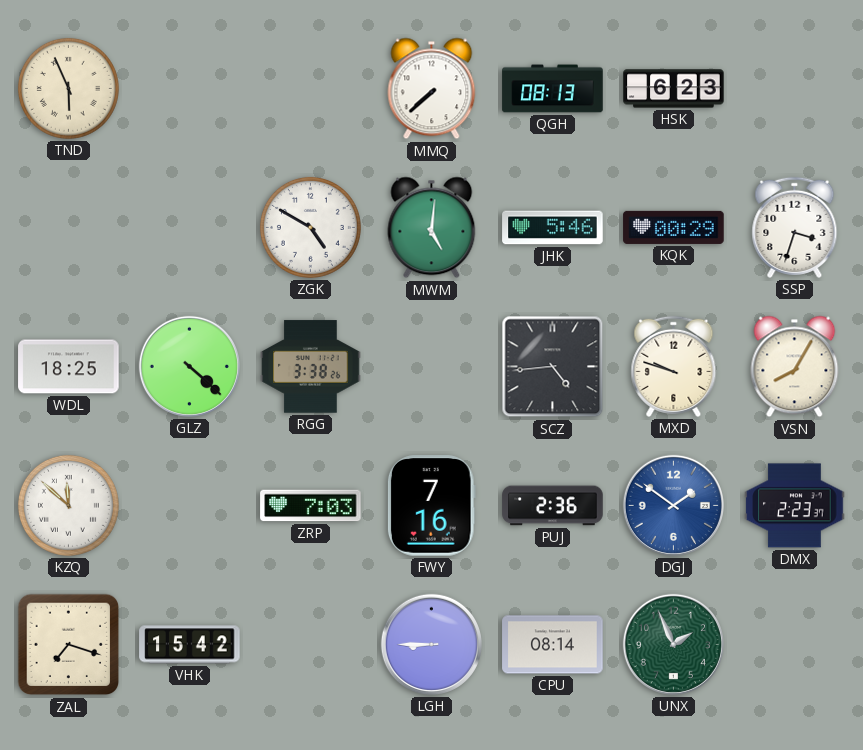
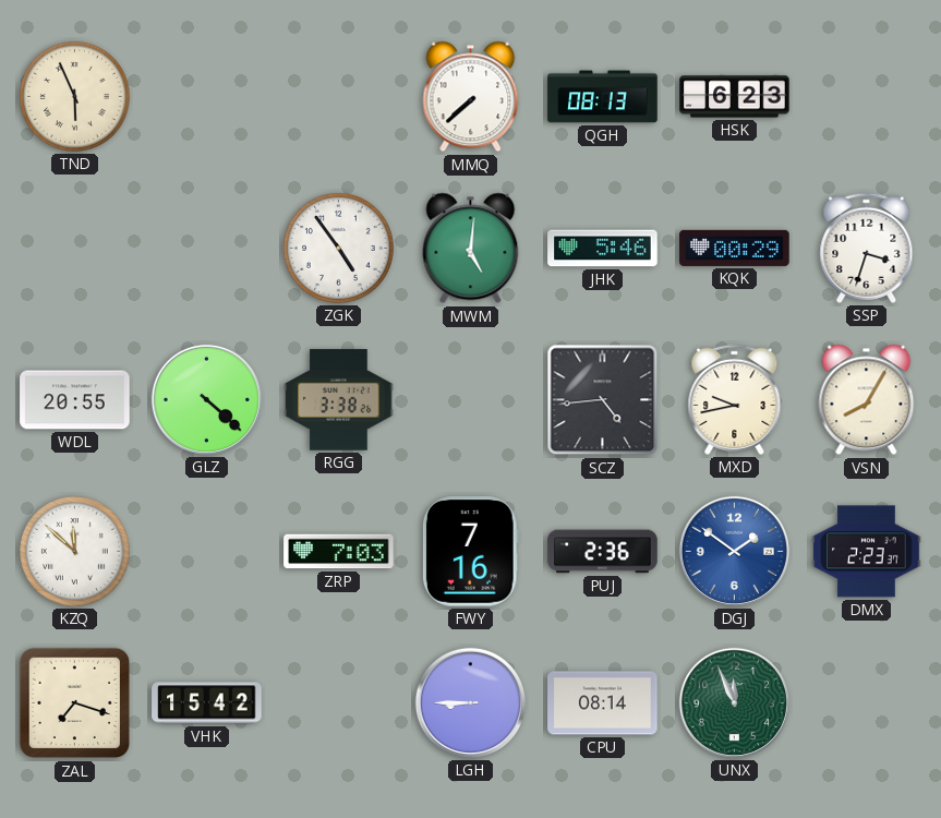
ZGK: 4:50 -> 4:54
WDL: 18:25 -> 20:55
MXD: 9:48 -> 9:43
UNX: 1:56 -> 11:56
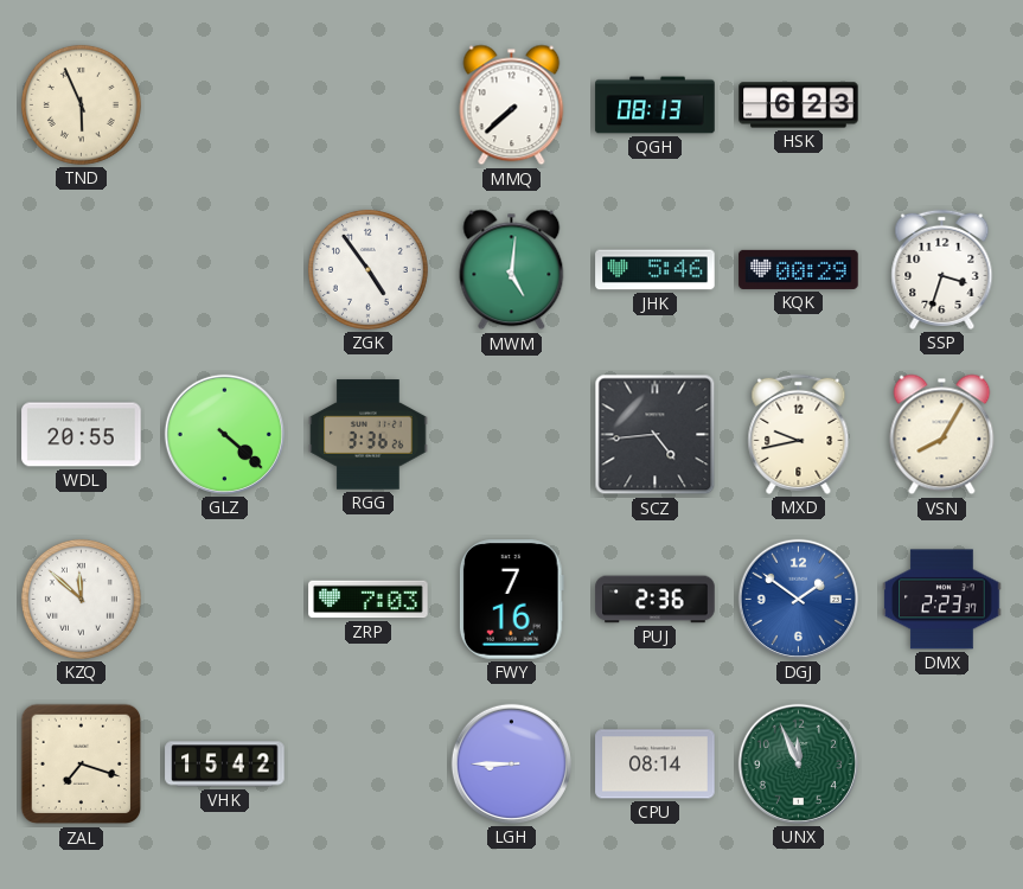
RGG: 3:38 -> 3:36
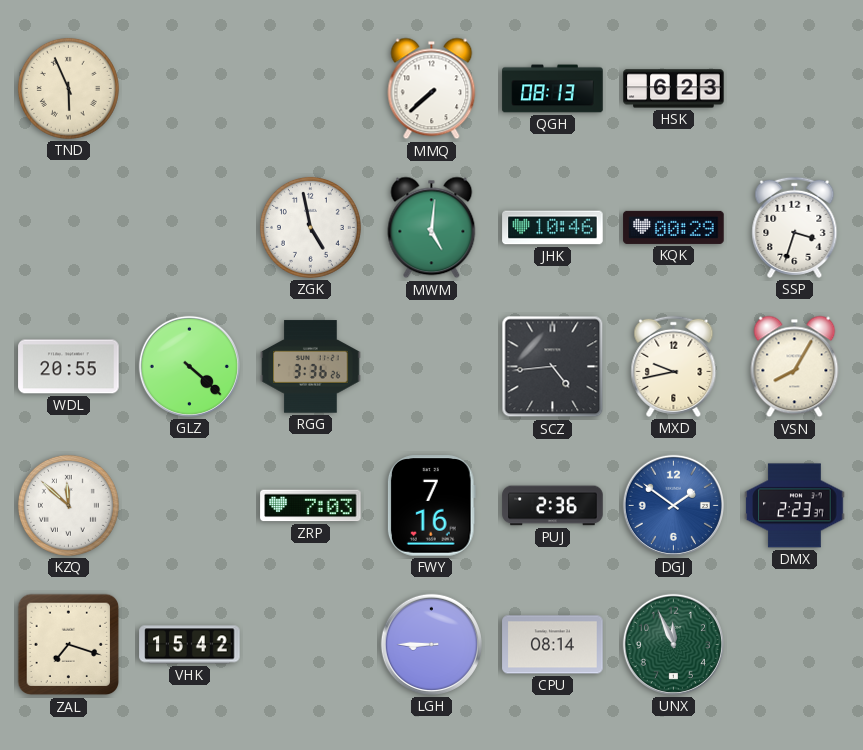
ZGK: 4:54 -> 4:58
JHK: 5:46 -> 10:46
